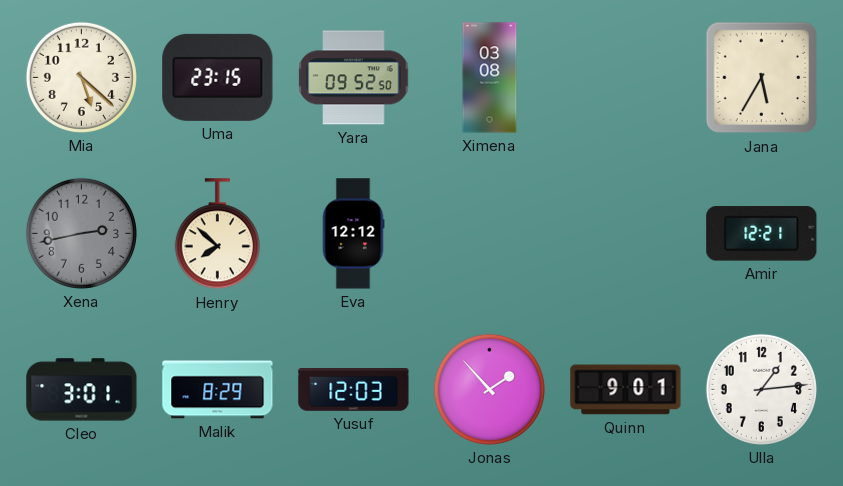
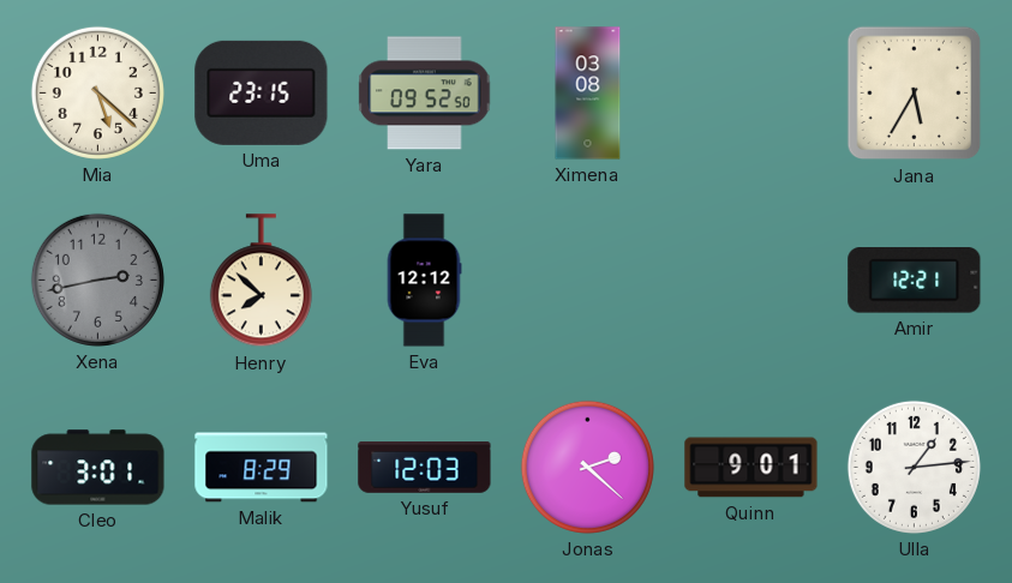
Jonas: 1:53 -> 2:22
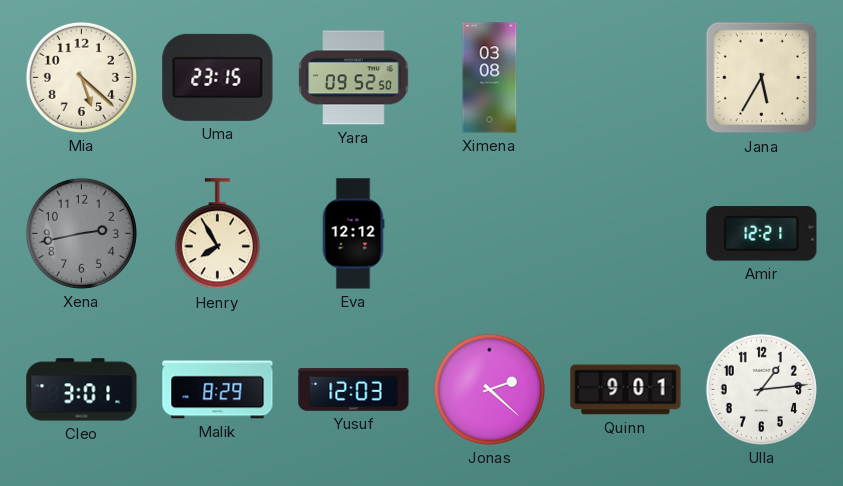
Henry: 7:52 -> 7:55
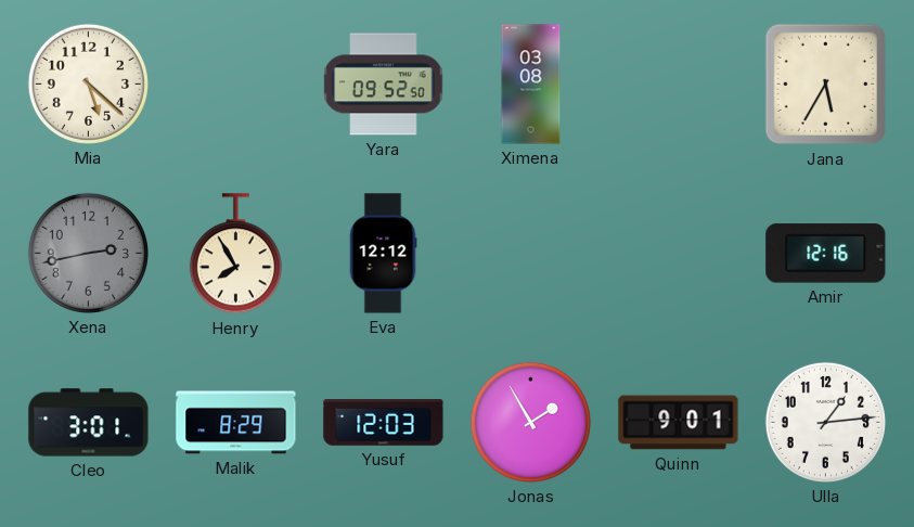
Uma: 23:15 -> none
Amir: 12:21 -> 12:16
Jonas: 2:22 -> 1:55
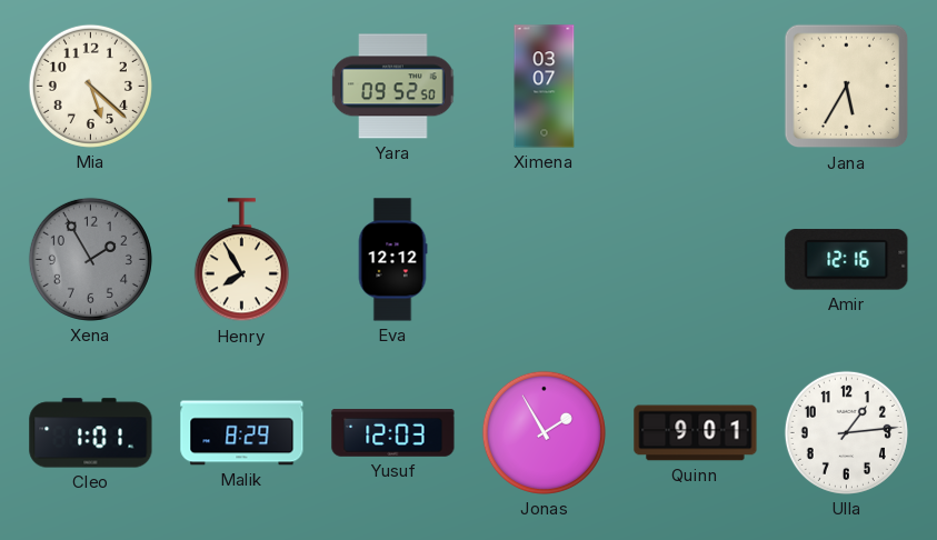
Ximena: 03:08 -> 03:07
Xena: 2:43 -> 1:55
Cleo: 3:01 -> 1:01
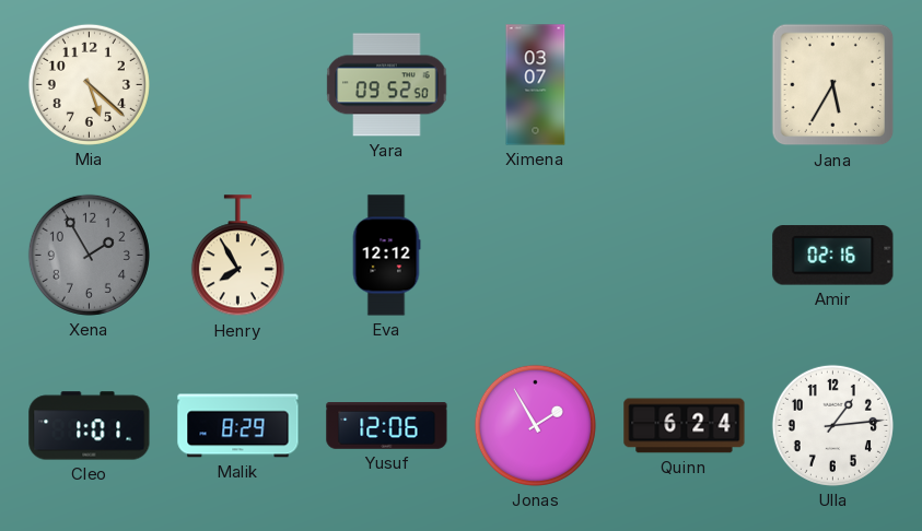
Amir: 12:16 -> 02:16
Yusuf: 12:03 -> 12:06
Quinn: 9:01 -> 6:24
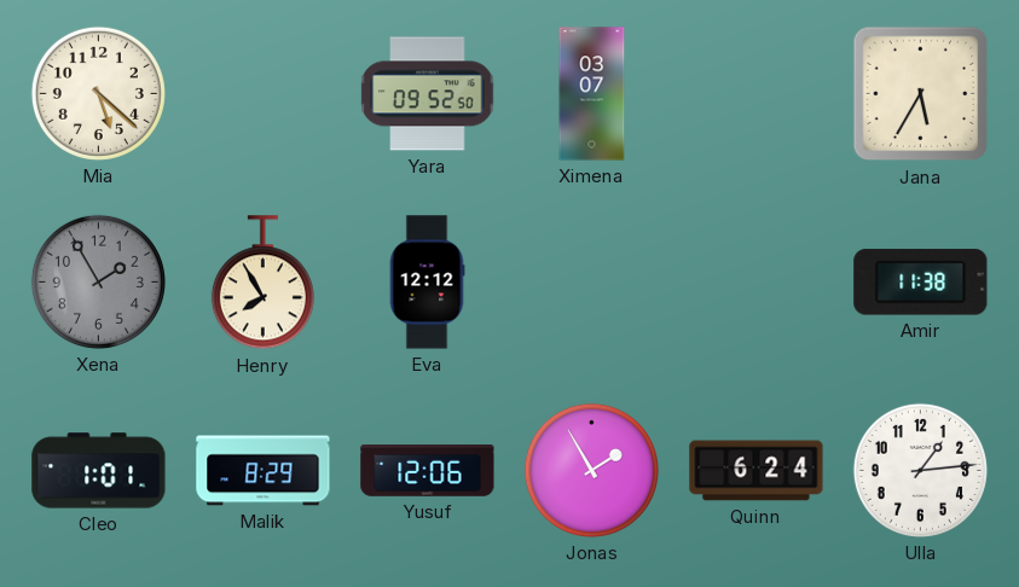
Amir: 02:16 -> 11:38
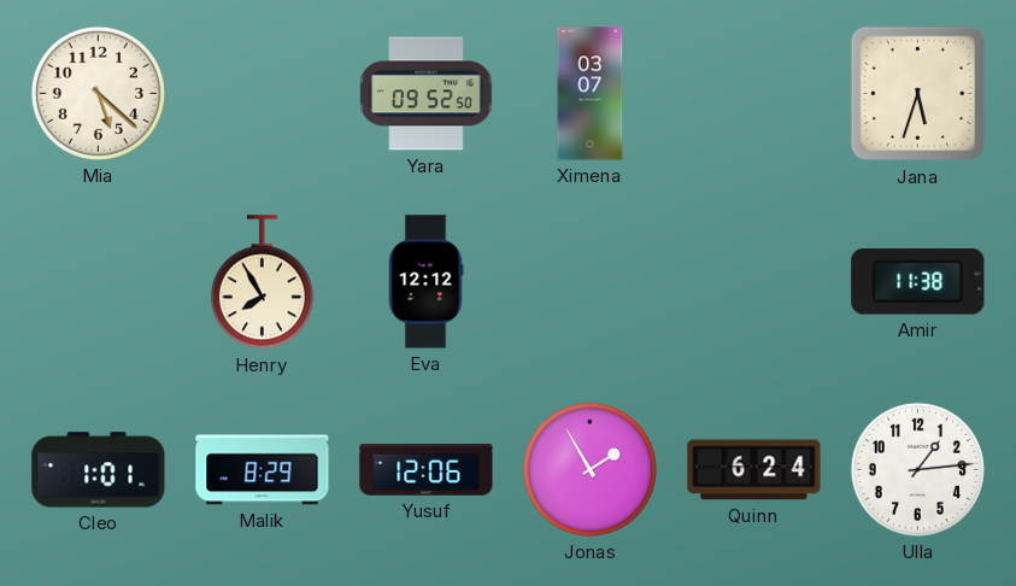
Jana: 5:35 -> 5:33
Xena: 1:55 -> none
